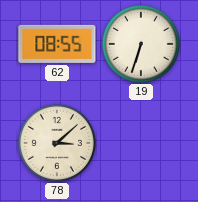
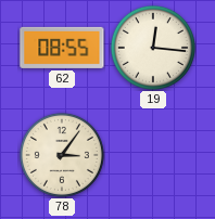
19: 6:33 -> 12:16
78: 3:08 -> 3:06
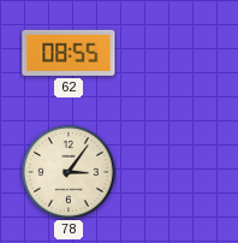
19: 12:16 -> none
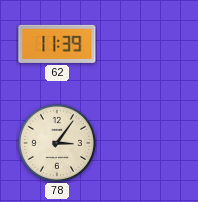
62: 08:55 -> 11:39
